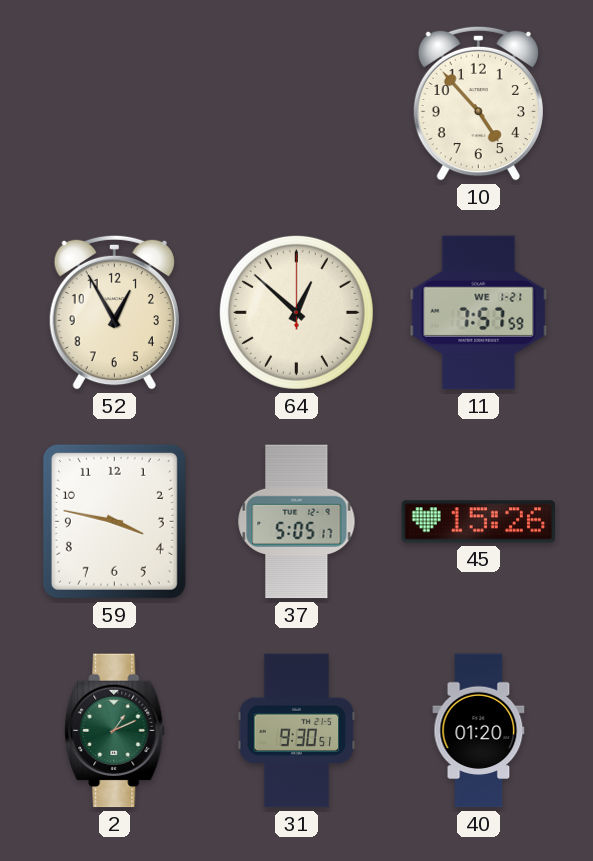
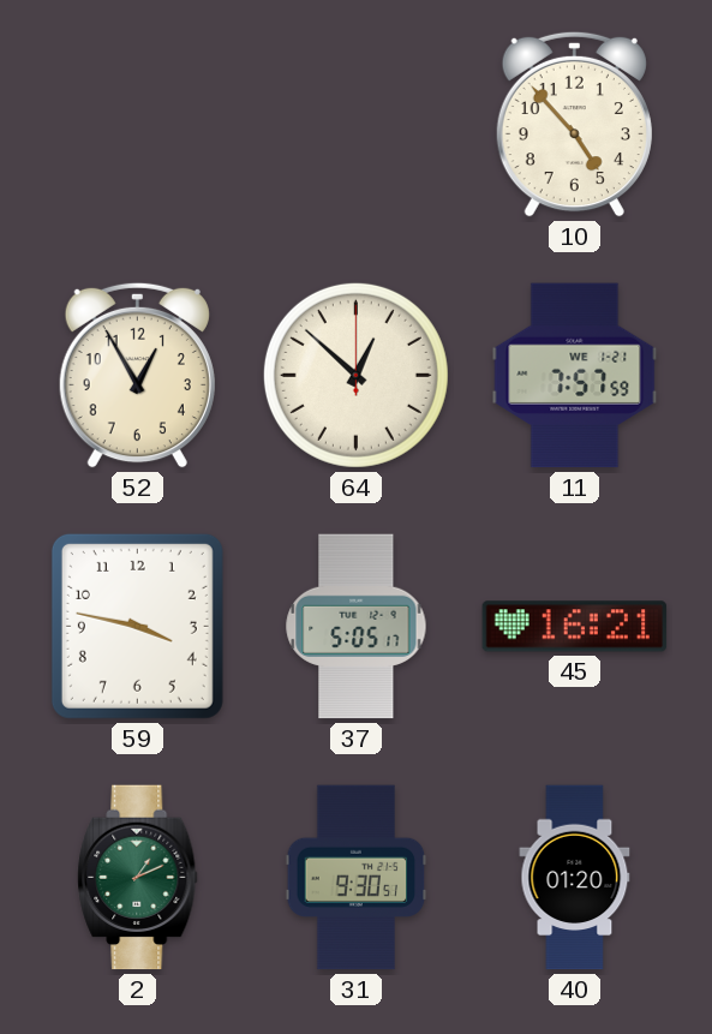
45: 15:26 -> 16:21
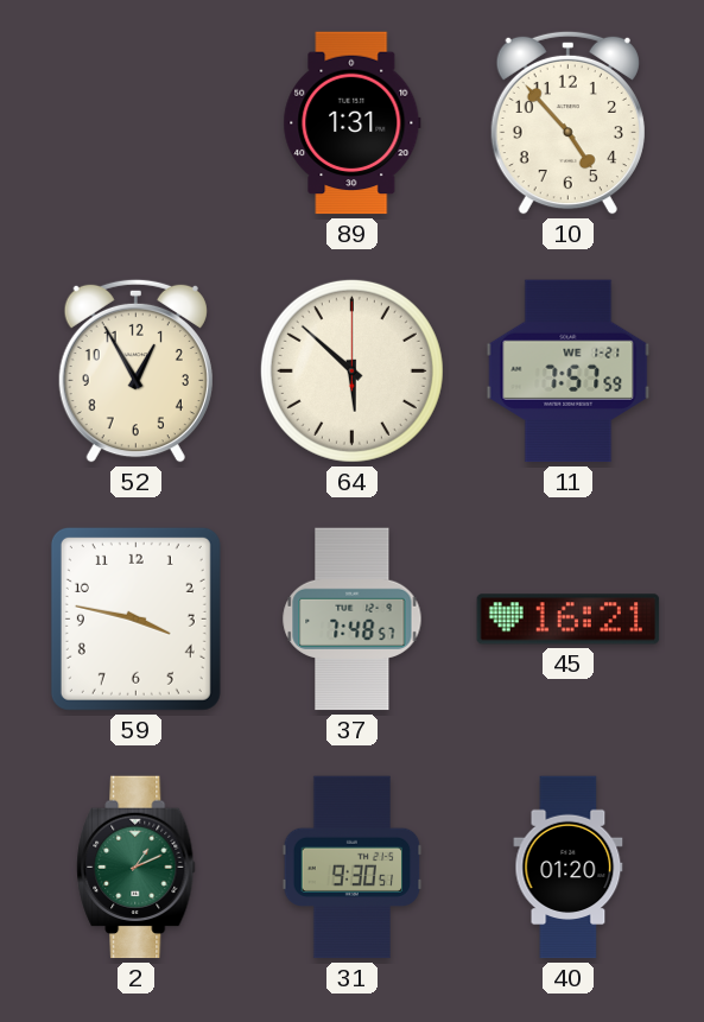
89: none -> 1:31
64: 12:52 -> 5:52
37: 5:05 -> 7:48
